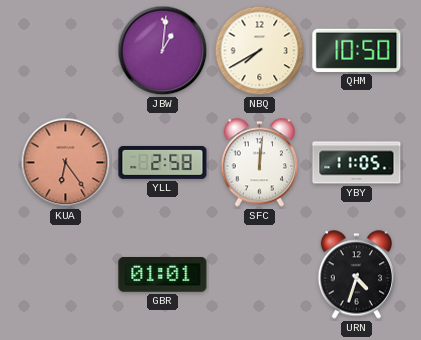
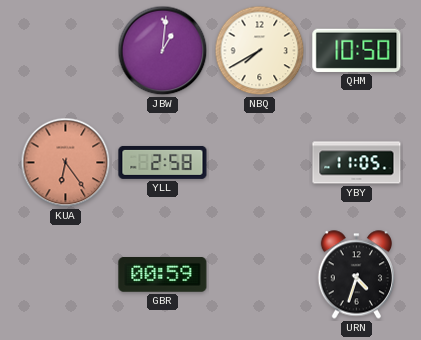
SFC: 12:01 -> none
GBR: 01:01 -> 00:59
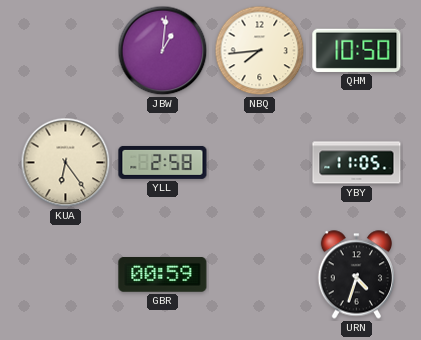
NBQ: 7:40 -> 7:44
KUA dial: salmon -> cream
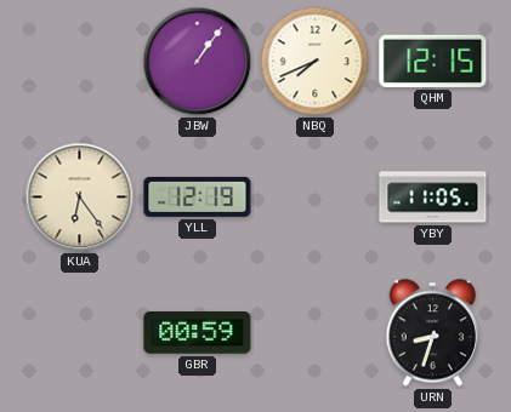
JBW: 1:01 -> 1:06
NBQ: 7:44 -> 7:41
QHM: 10:50 -> 12:15
YLL: 2:58 -> 12:19
URN: 4:33 -> 8:33
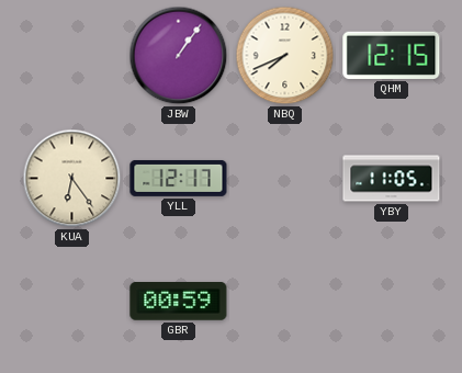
YLL: 12:19 -> 12:17
URN: 8:33 -> none
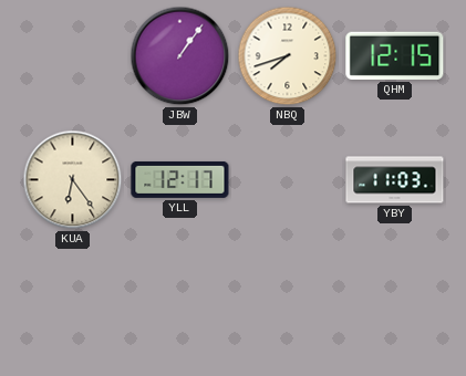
NBQ: 7:41 -> 7:42
YBY: 11:05 -> 11:03
GBR: 00:59 -> none
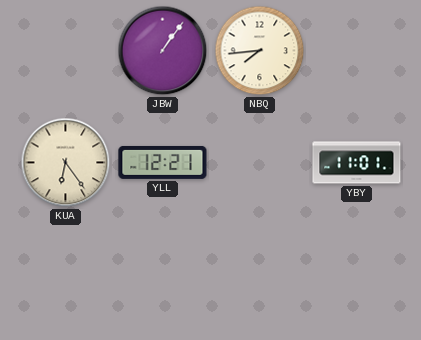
NBQ: 7:42 -> 7:44
QHM: 12:15 -> none
YLL: 12:17 -> 12:21
YBY: 11:03 -> 11:01
